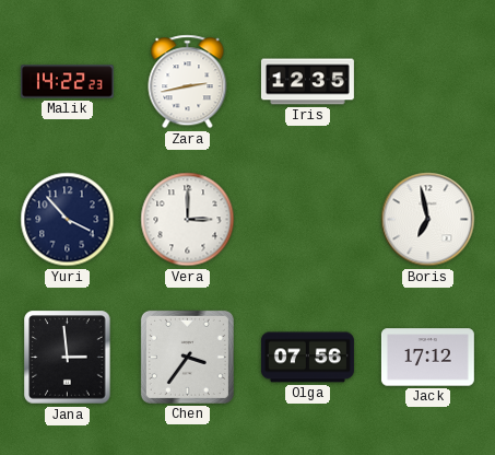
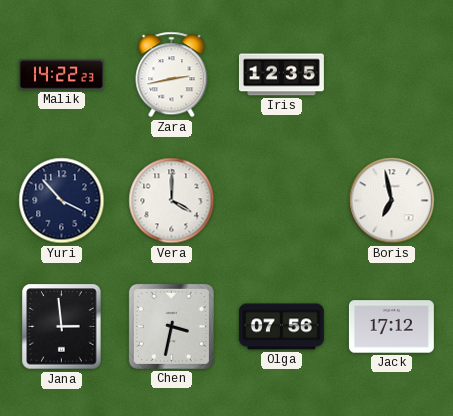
Vera: 3:00 -> 4:00
Chen: 3:36 -> 3:32
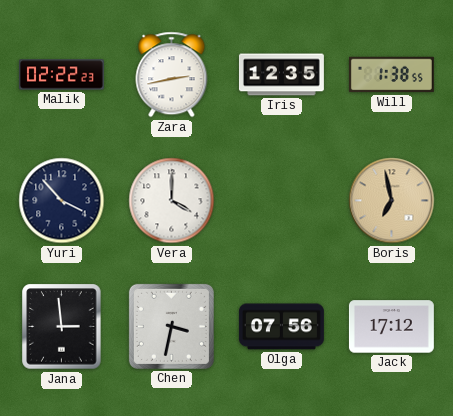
Malik: 14:22 -> 02:22
Will: none -> 1:38
Boris dial: white -> champagne
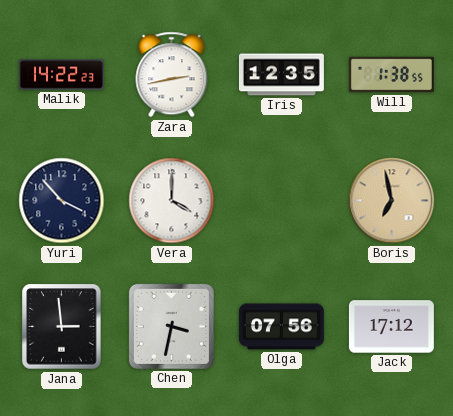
Malik: 02:22 -> 14:22
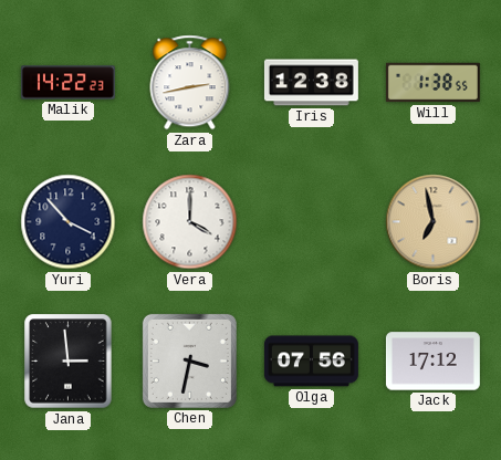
Iris: 12:35 -> 12:38
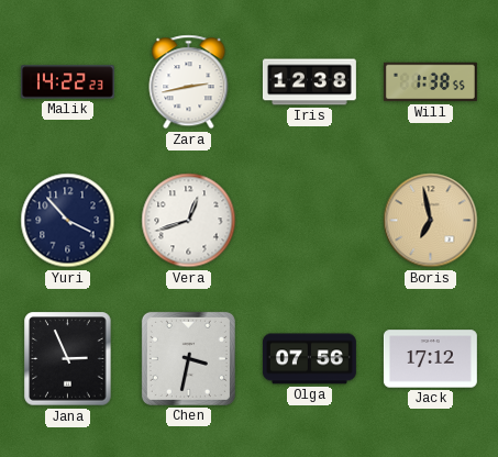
Vera: 4:00 -> 12:42
Jana: 2:59 -> 2:56
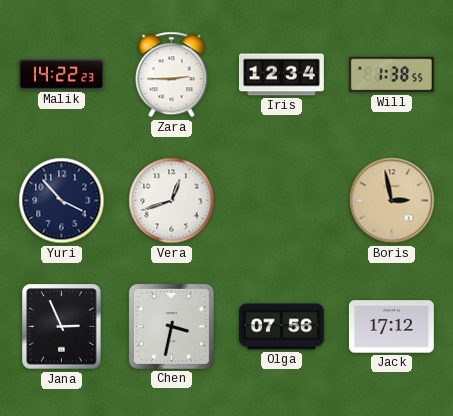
Zara: 2:43 -> 2:45
Iris: 12:38 -> 12:34
Boris: 6:58 -> 2:58
